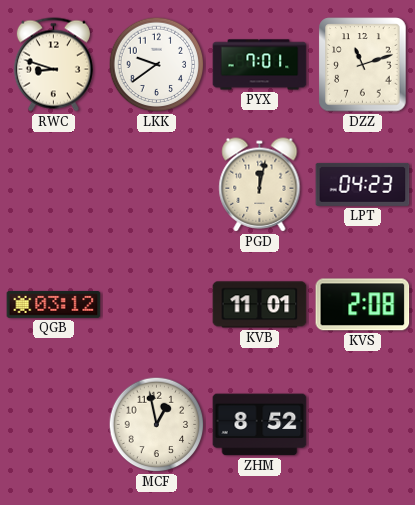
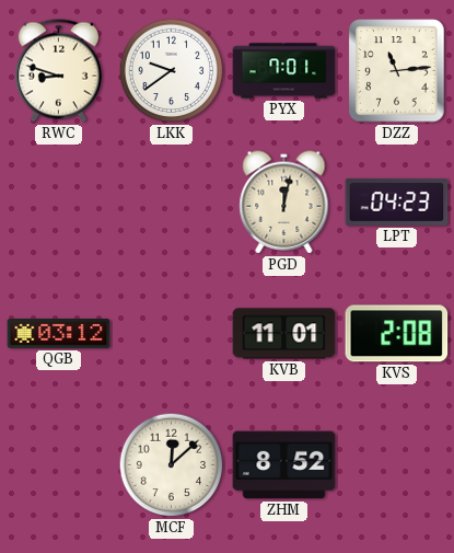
DZZ: 11:12 -> 11:14
MCF: 12:58 -> 12:08
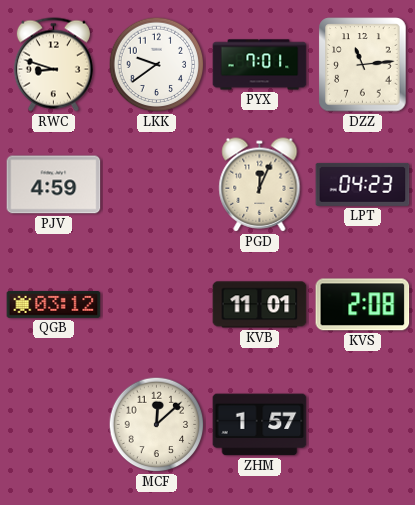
PJV: none -> 4:59
PGD: 12:02 -> 12:04
ZHM: 8:52 -> 1:57
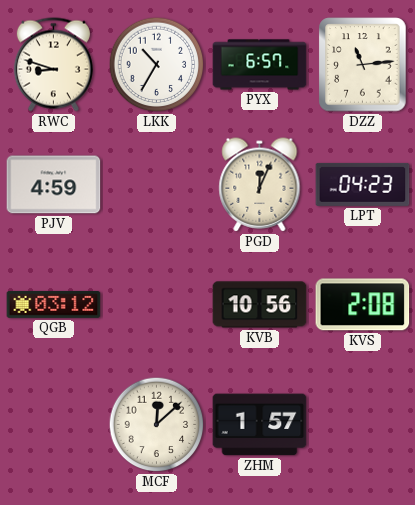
LKK: 9:39 -> 10:35
PYX: 7:01 -> 6:57
KVB: 11:01 -> 10:56
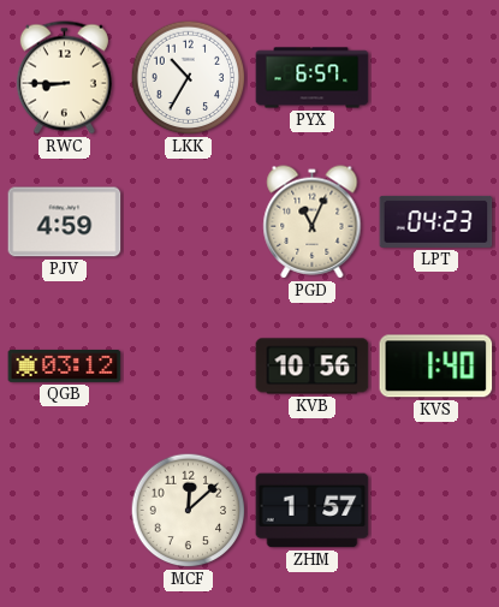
RWC: 8:48 -> 8:45
DZZ: 11:14 -> none
PGD: 12:04 -> 11:04
KVS: 2:08 -> 1:40
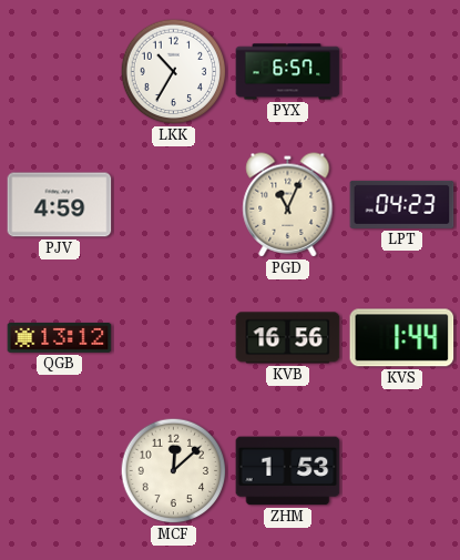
RWC: 8:45 -> none
QGB: 03:12 -> 13:12
KVB: 10:56 -> 16:56
KVS: 1:40 -> 1:44
ZHM: 1:57 -> 1:53
